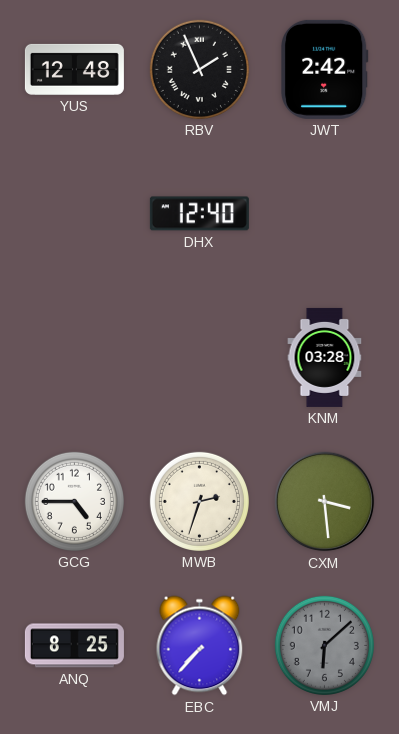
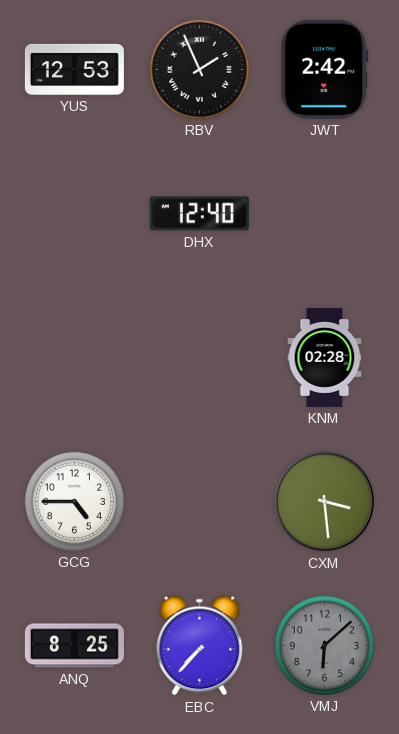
YUS: 12:48 -> 12:53
KNM: 03:28 -> 02:28
MWB: 2:33 -> none
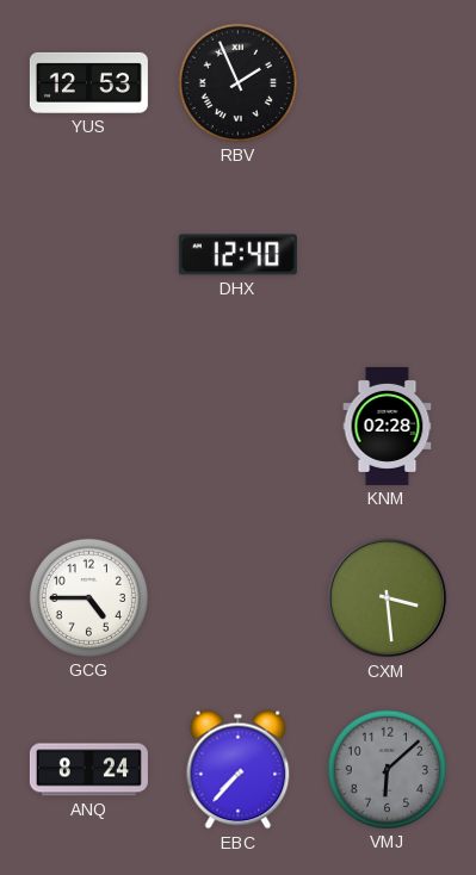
JWT: 2:42 -> none
ANQ: 8:25 -> 8:24
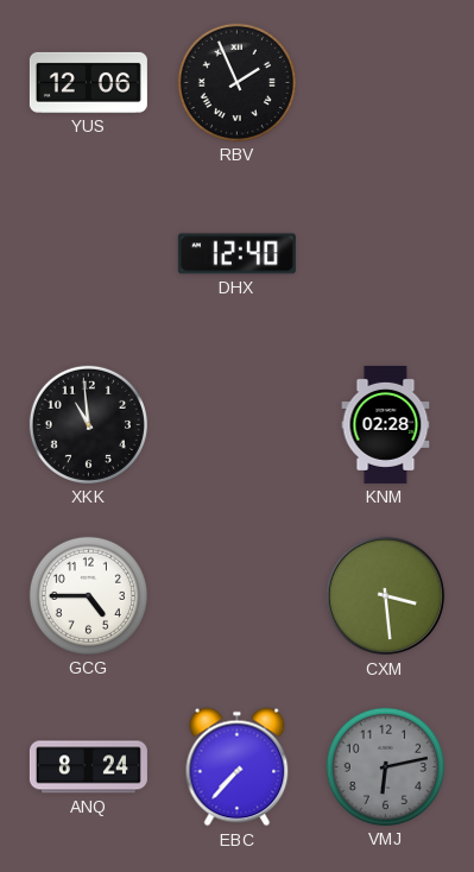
YUS: 12:53 -> 12:06
XKK: none -> 10:59
VMJ: 6:08 -> 6:13
